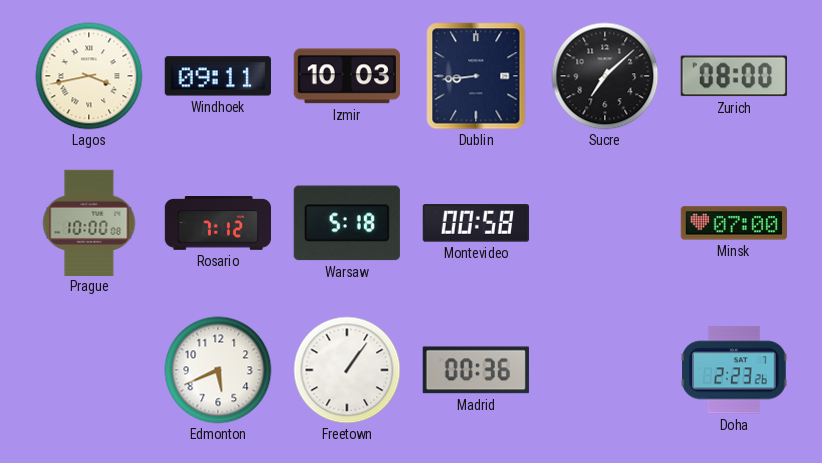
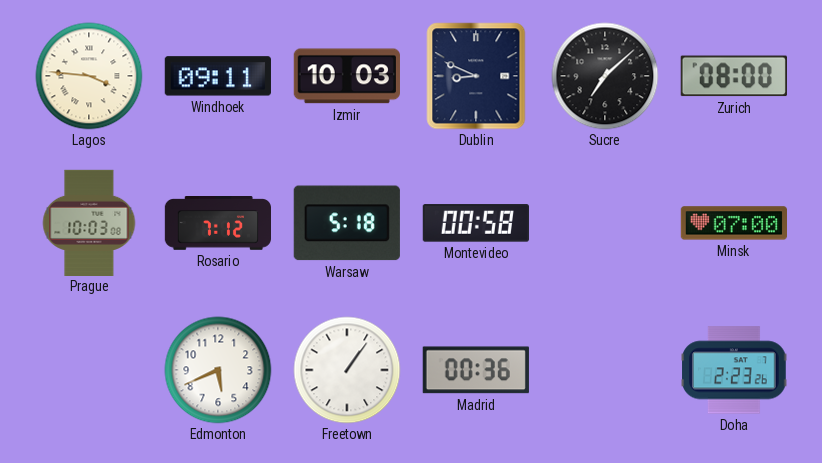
Lagos: 3:43 -> 3:46
Dublin: 8:44 -> 8:49
Prague: 10:00 -> 10:03
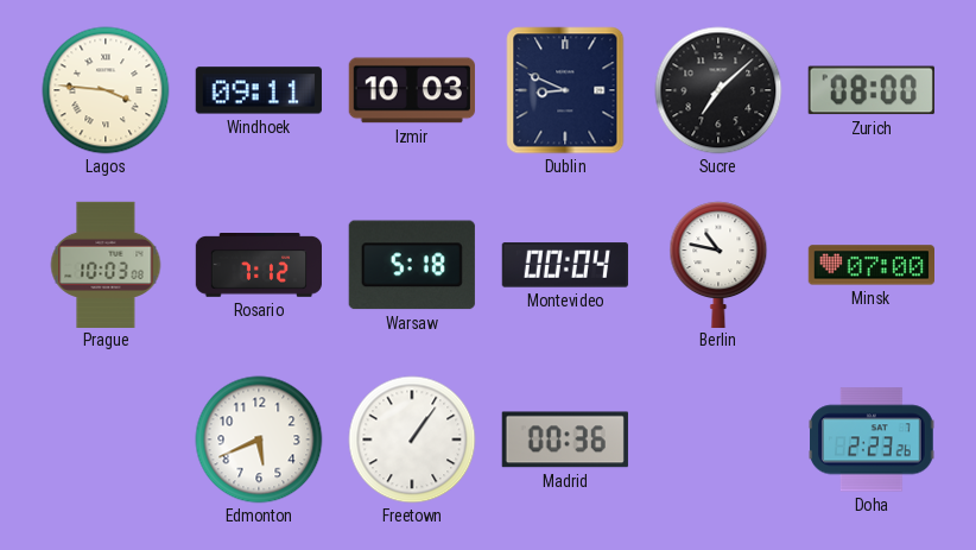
Montevideo: 00:58 -> 00:04
Berlin: none -> 10:47
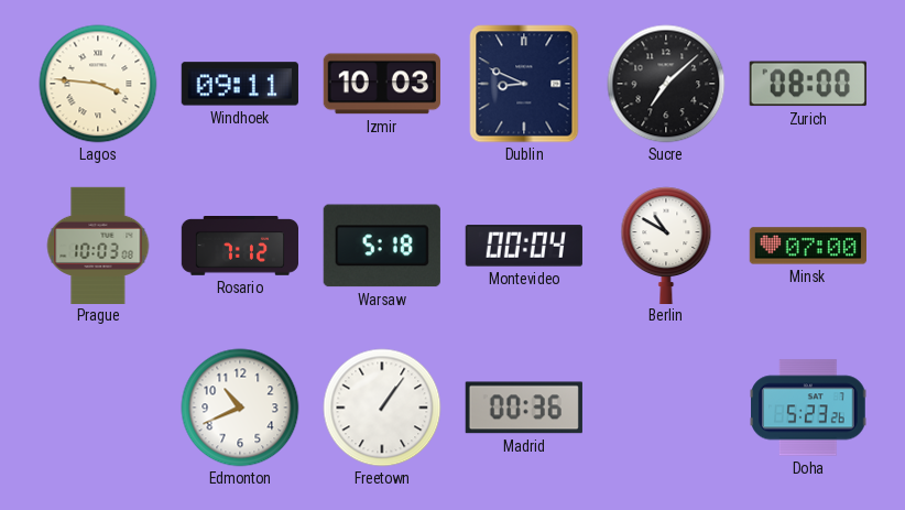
Berlin: 10:47 -> 10:50
Edmonton: 5:41 -> 10:41
Doha: 2:23 -> 5:23
